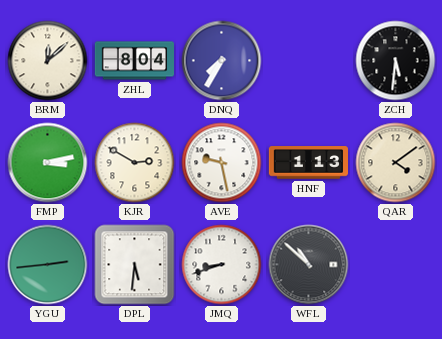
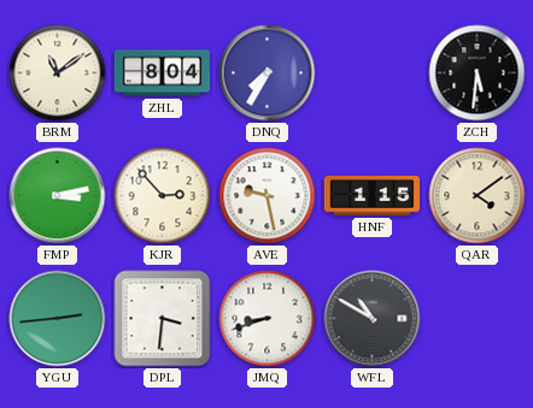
BRM: 12:08 -> 11:09
KJR: 2:50 -> 2:53
HNF: 1:13 -> 1:15
DPL: 5:31 -> 3:31
WFL: 10:52 -> 10:50
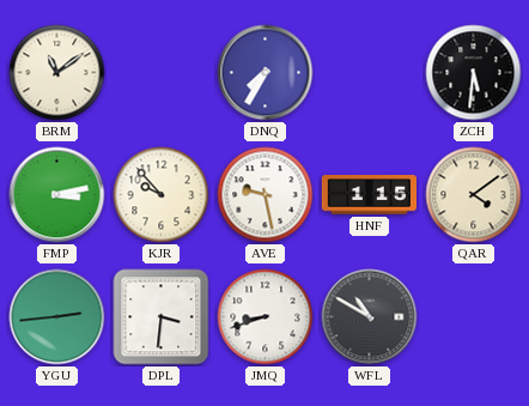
ZHL: 8:04 -> none
KJR: 2:53 -> 9:53
